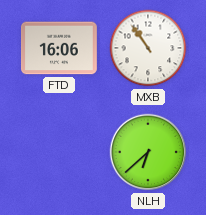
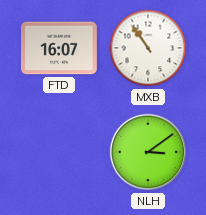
FTD: 16:06 -> 16:07
NLH: 6:38 -> 3:09
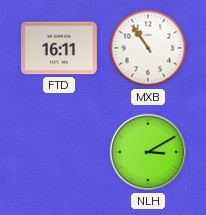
FTD: 16:07 -> 16:11
NLH: 3:09 -> 3:10
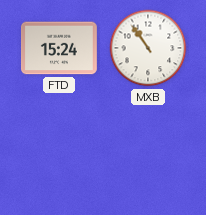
FTD: 16:11 -> 15:24
NLH: 3:10 -> none
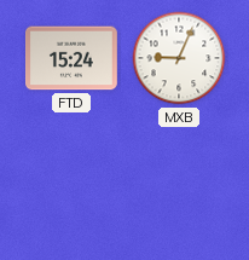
MXB: 10:54 -> 9:04
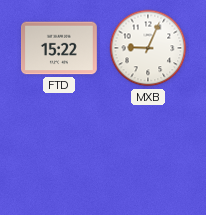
FTD: 15:24 -> 15:22
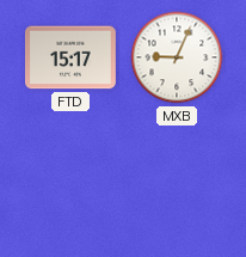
FTD: 15:22 -> 15:17
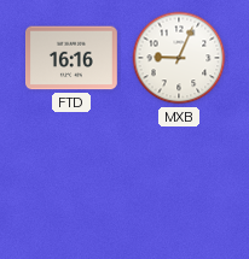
FTD: 15:17 -> 16:16
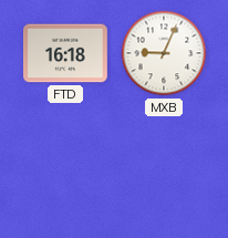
FTD: 16:16 -> 16:18
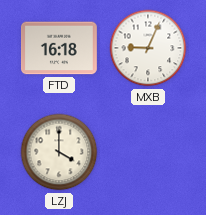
LZJ: none -> 4:00
